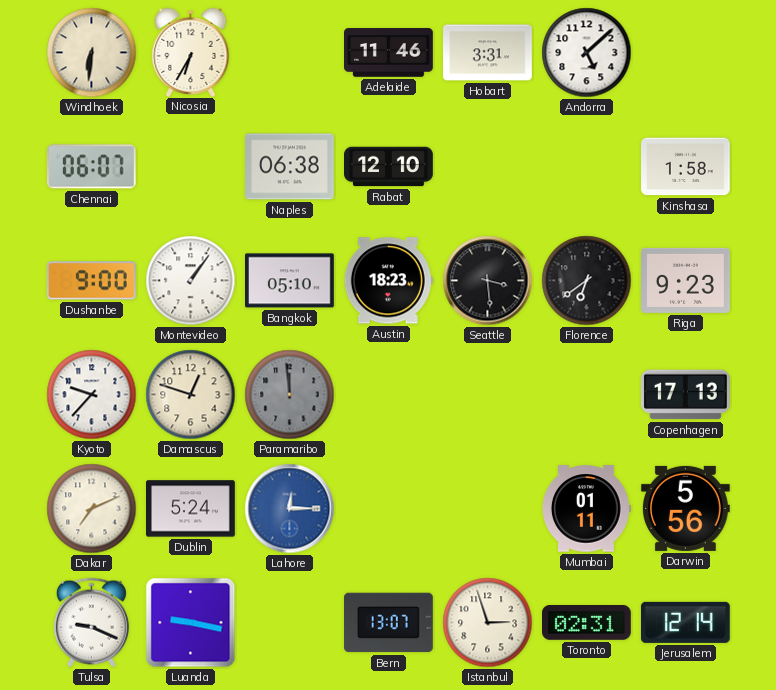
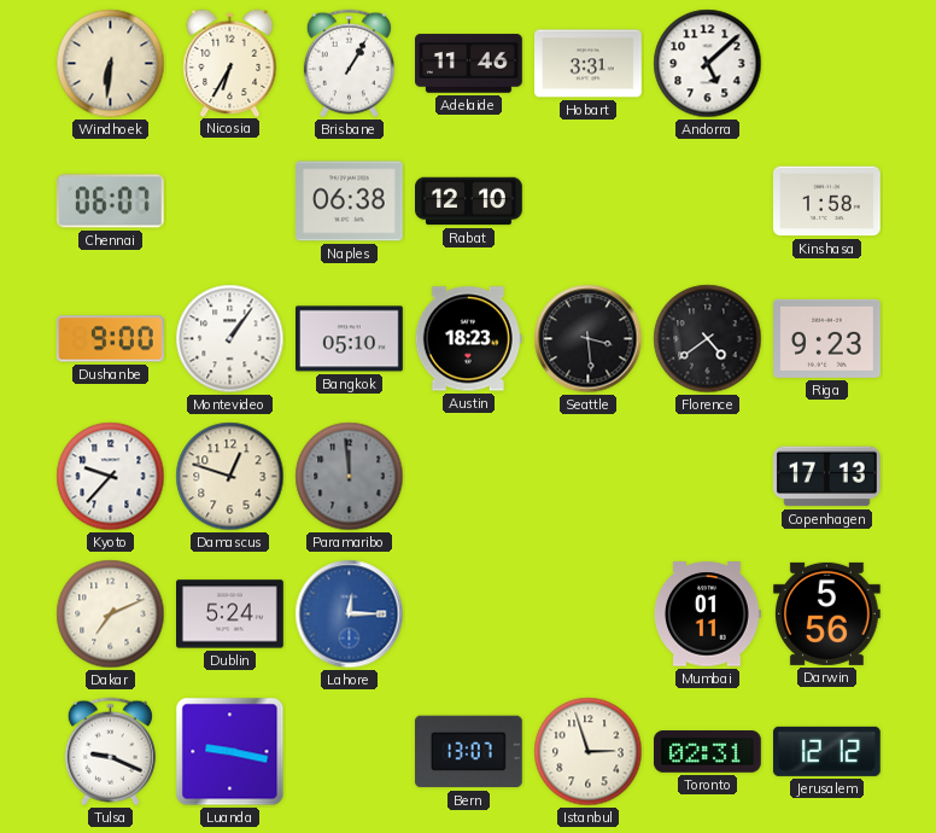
Brisbane: none -> 1:05
Florence: 6:39 -> 4:39
Jerusalem: 12:14 -> 12:12
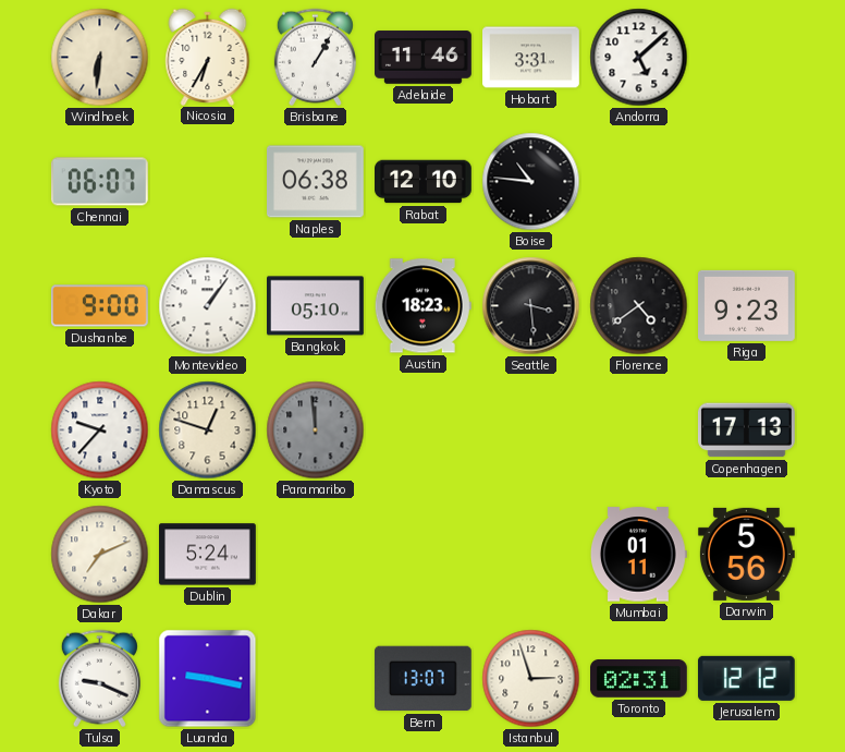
Boise: none -> 10:46
Kinshasa: 1:58 -> none
Lahore: 12:15 -> none
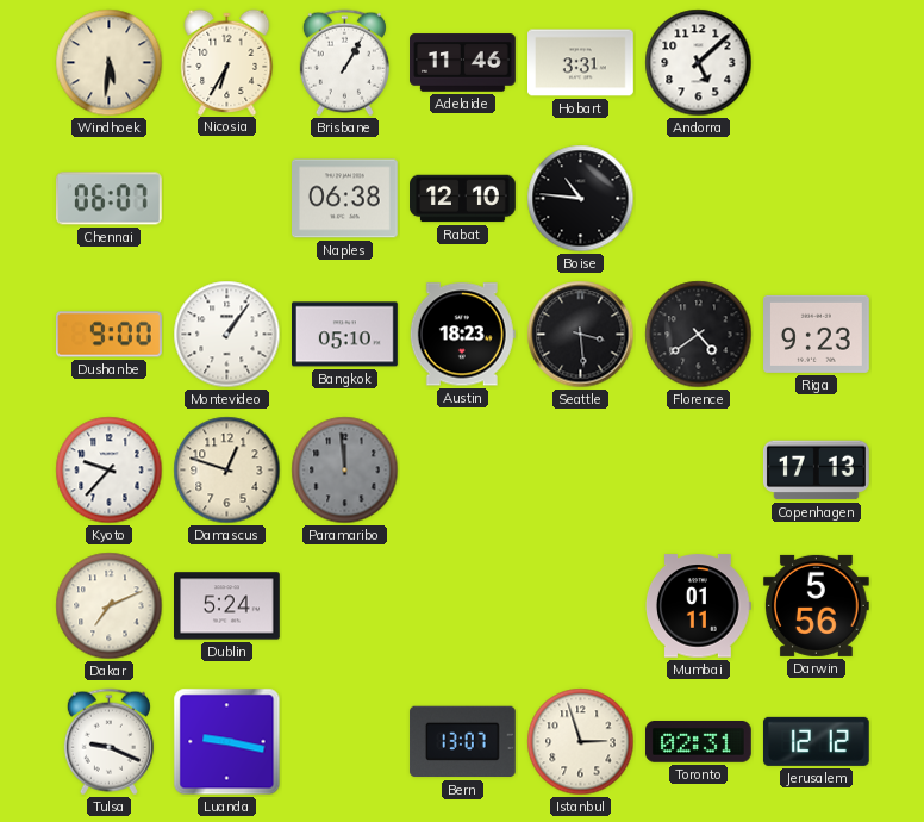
Windhoek: 6:31 -> 5:31
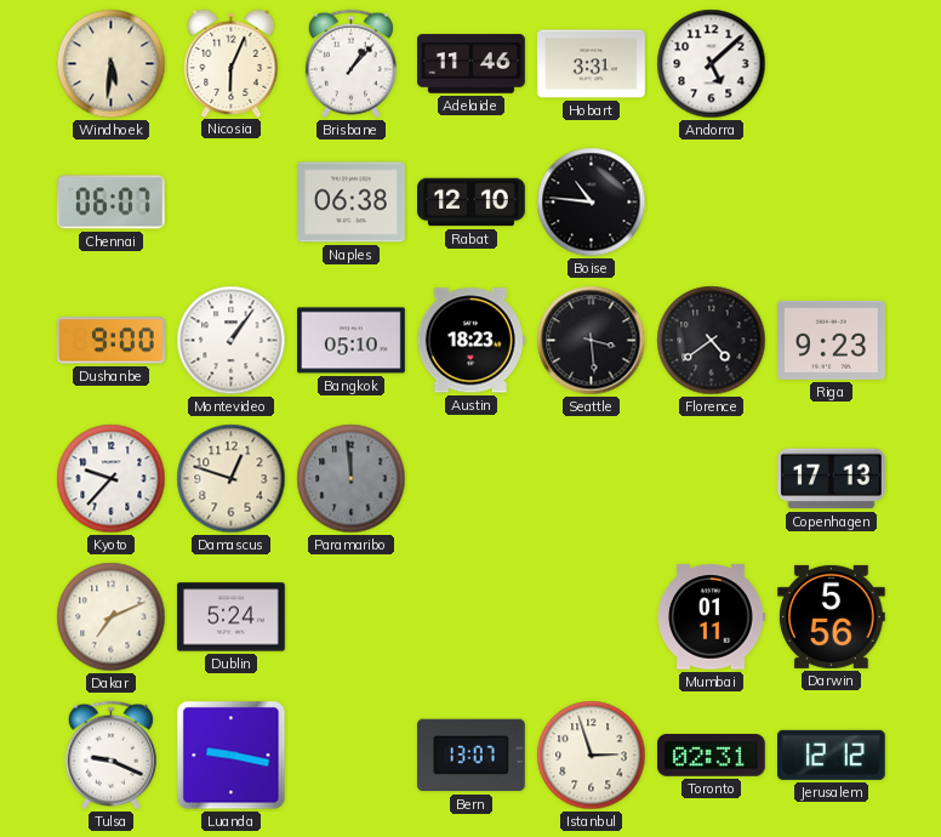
Nicosia: 6:35 -> 6:04
Brisbane: 1:05 -> 1:07
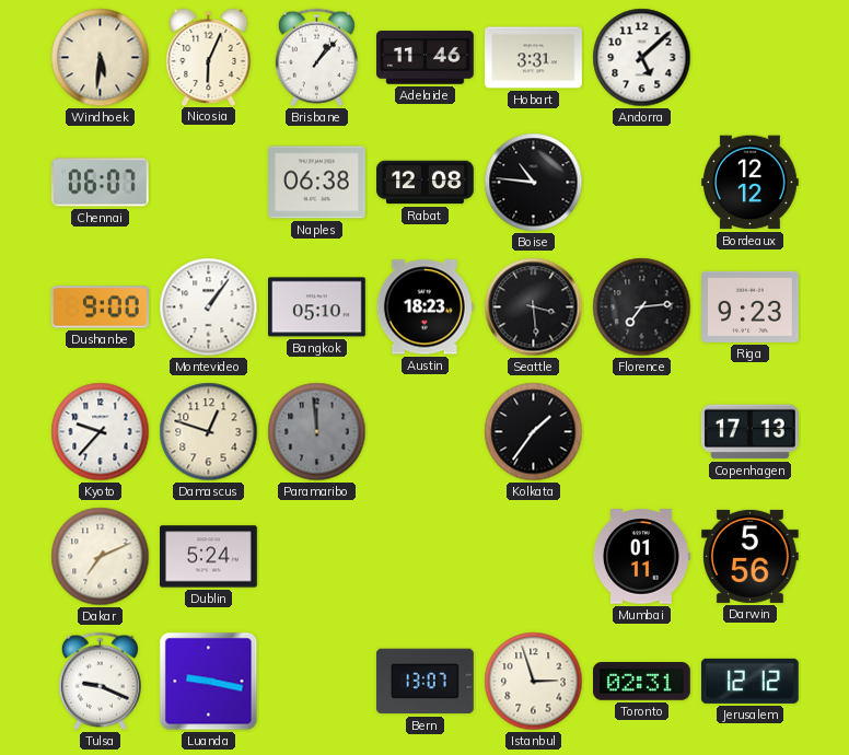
Rabat: 12:10 -> 12:08
Bordeaux: none -> 12:12
Florence: 4:39 -> 7:14
Kolkata: none -> 1:36
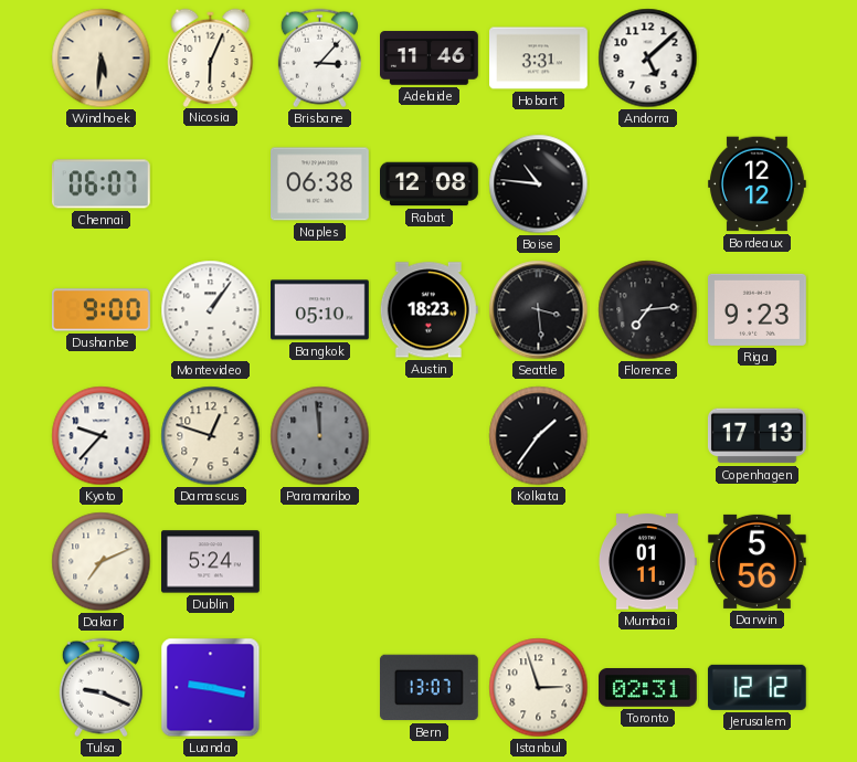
Brisbane: 1:07 -> 3:07
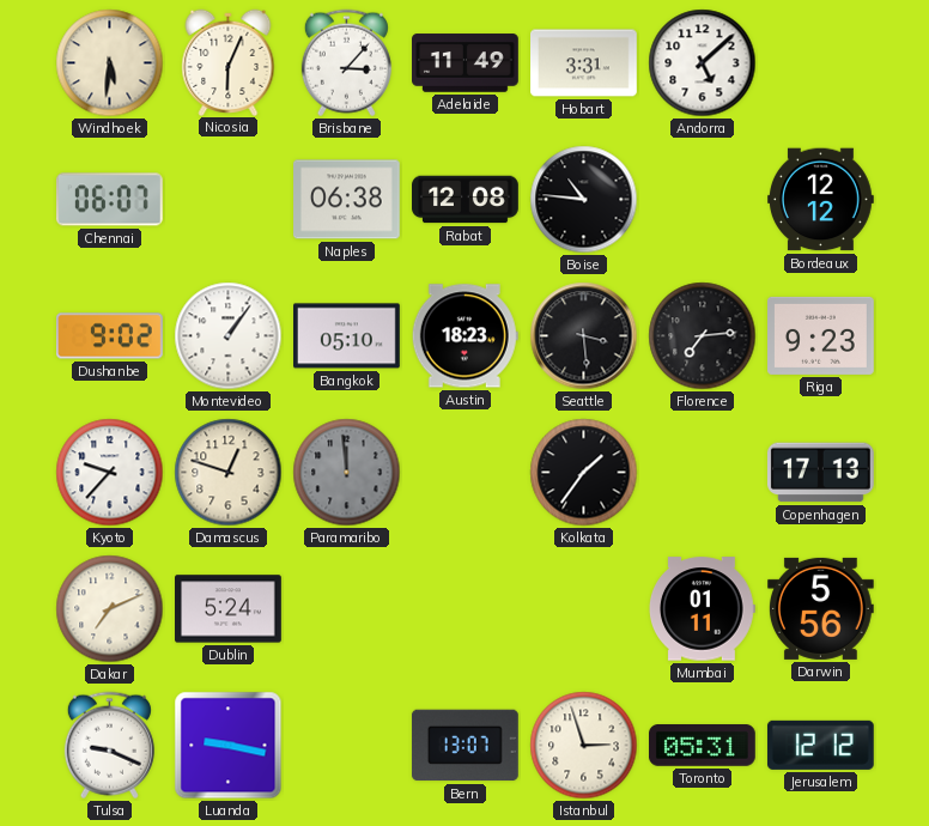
Adelaide: 11:46 -> 11:49
Dushanbe: 9:00 -> 9:02
Toronto: 02:31 -> 05:31
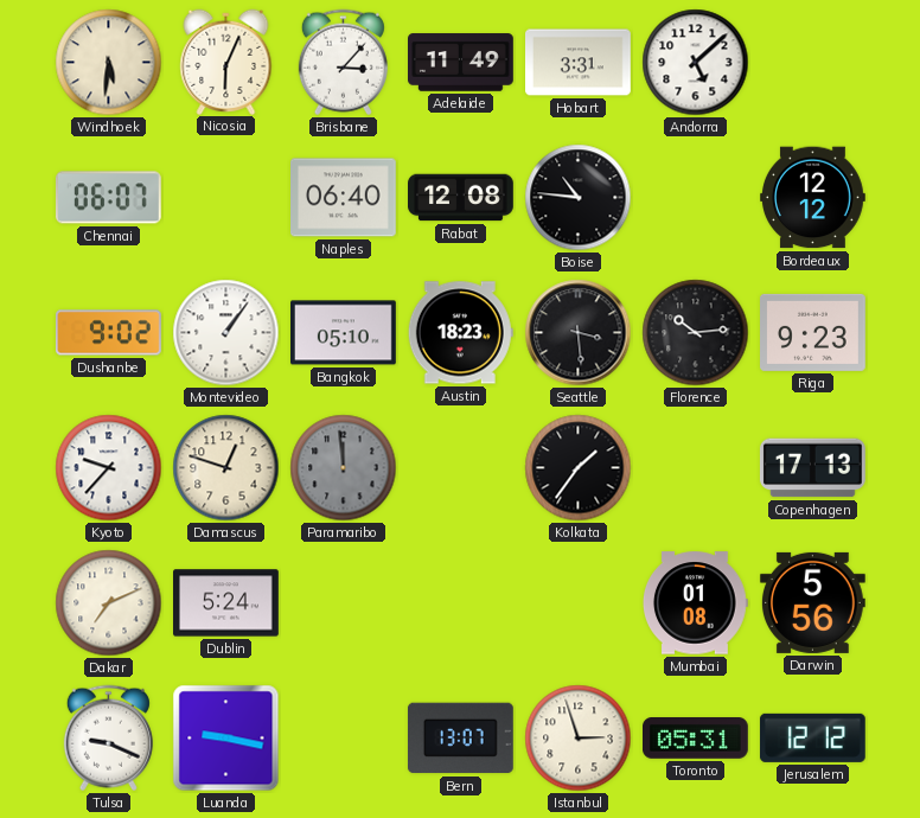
Naples: 06:38 -> 06:40
Florence: 7:14 -> 10:14
Mumbai: 01:11 -> 01:08
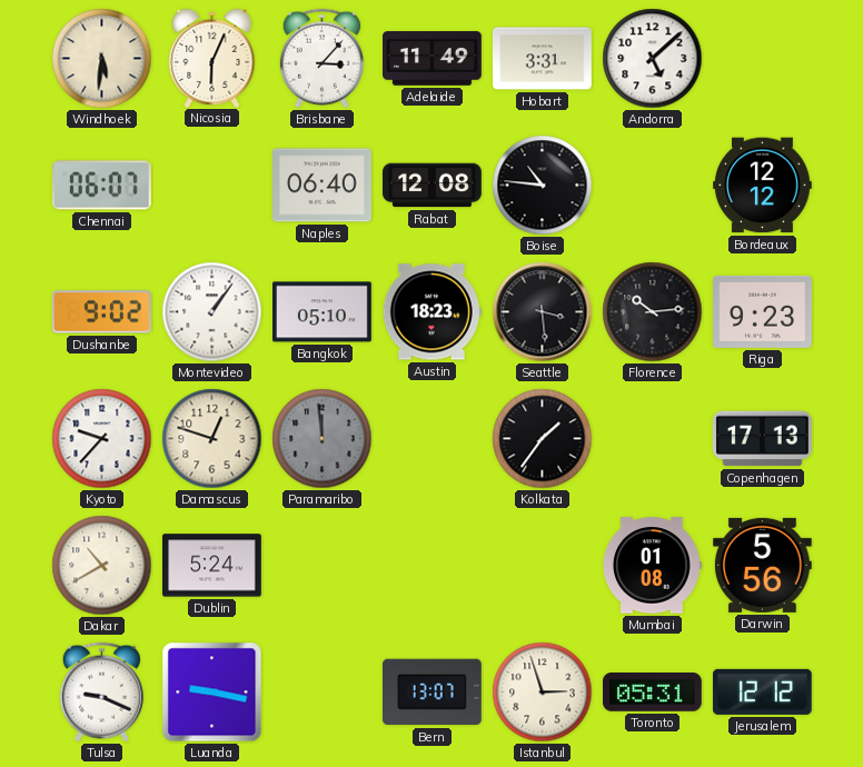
Dakar: 7:11 -> 10:40
